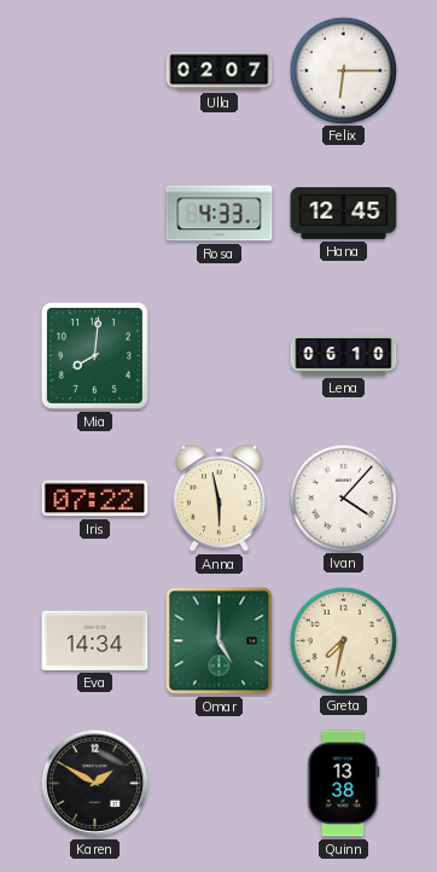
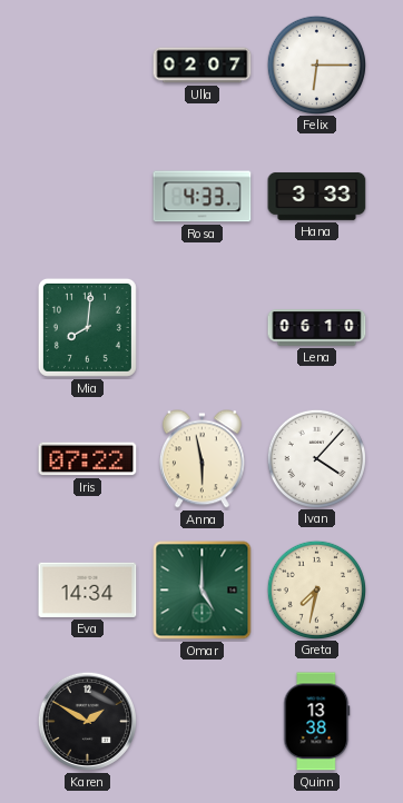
Hana: 12:45 -> 3:33
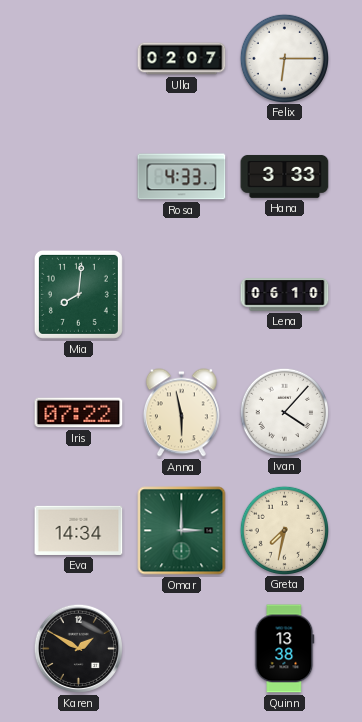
Omar: 5:00 -> 3:00
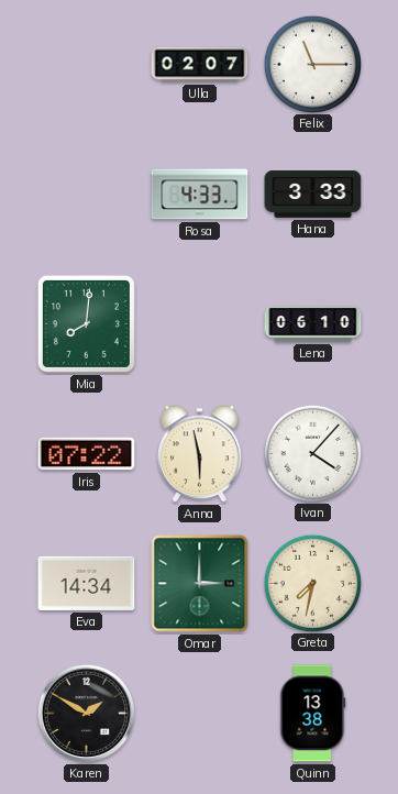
Felix: 6:15 -> 11:15
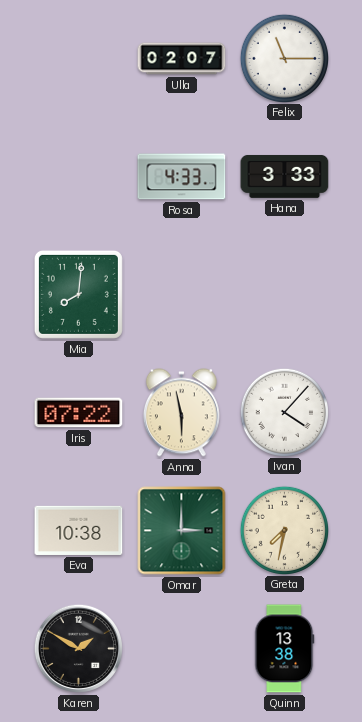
Lena: 06:10 -> none
Eva: 14:34 -> 10:38
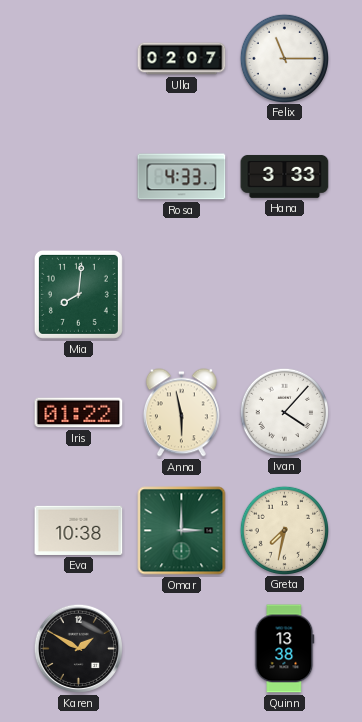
Iris: 07:22 -> 01:22
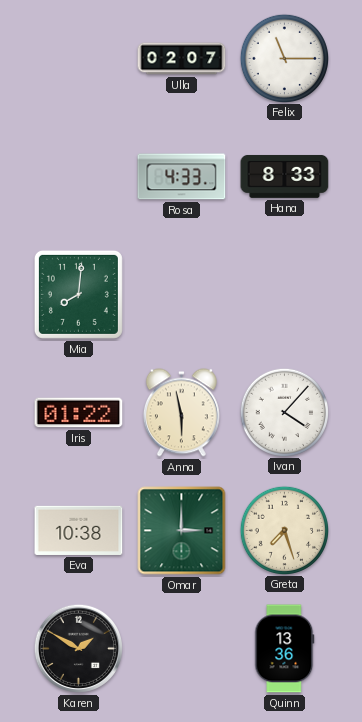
Hana: 3:33 -> 8:33
Greta: 7:32 -> 7:27
Quinn: 13:38 -> 13:36
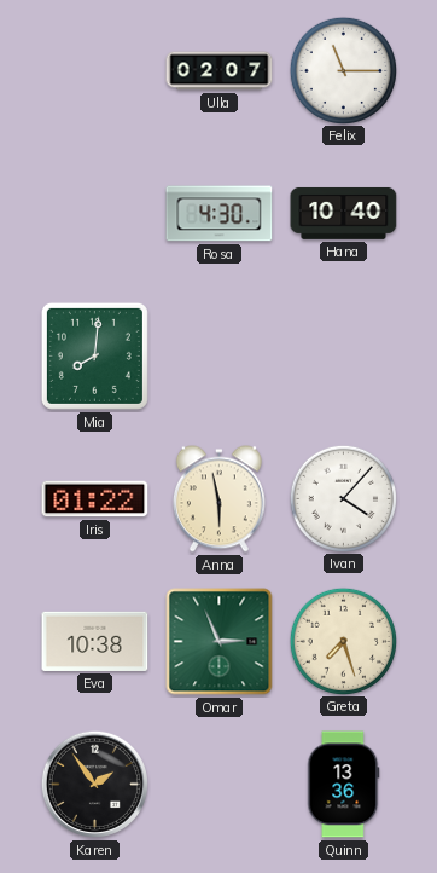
Rosa: 4:33 -> 4:30
Hana: 8:33 -> 10:40
Omar: 3:00 -> 2:56
Karen: 1:50 -> 1:54
